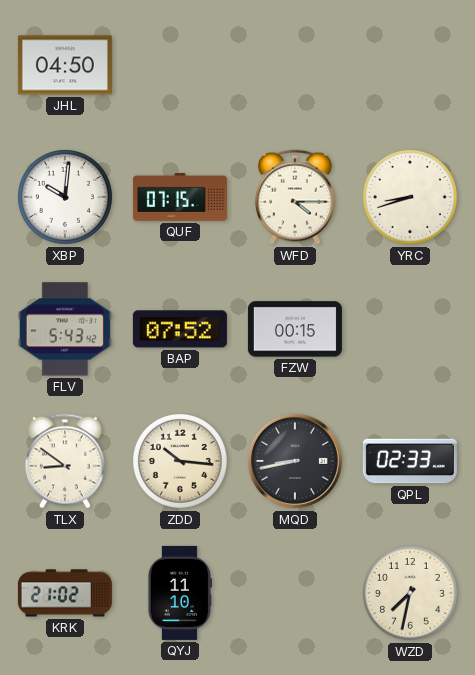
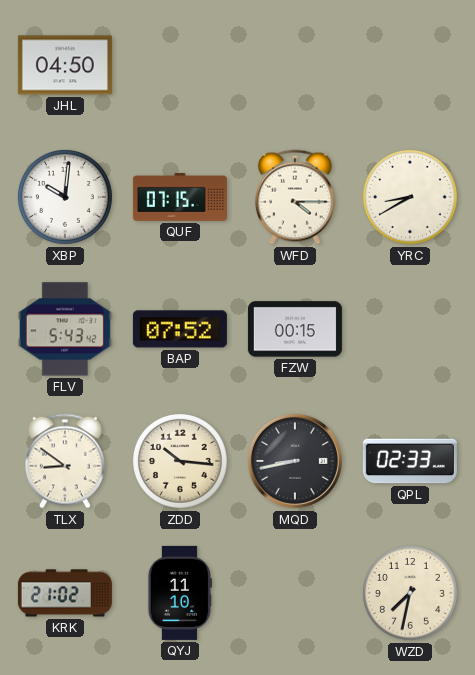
YRC: 8:42 -> 8:40
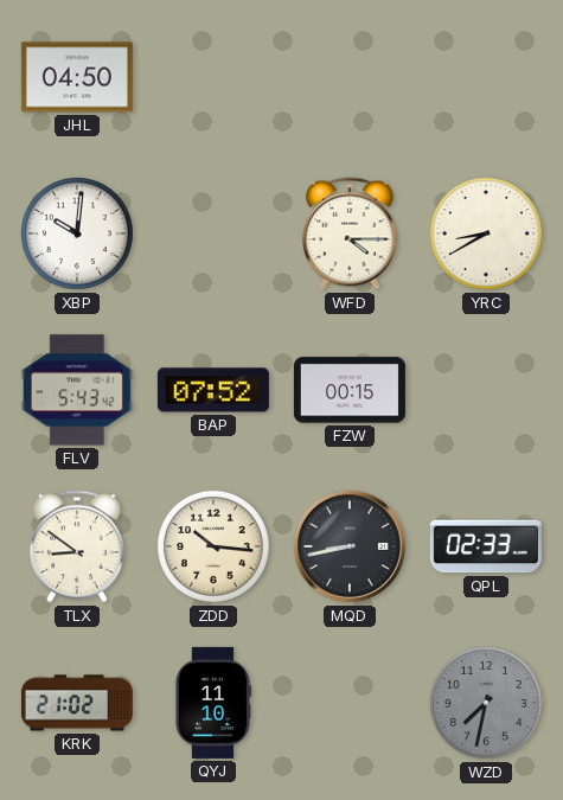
QUF: 07:15 -> none
WZD dial: cream -> grey
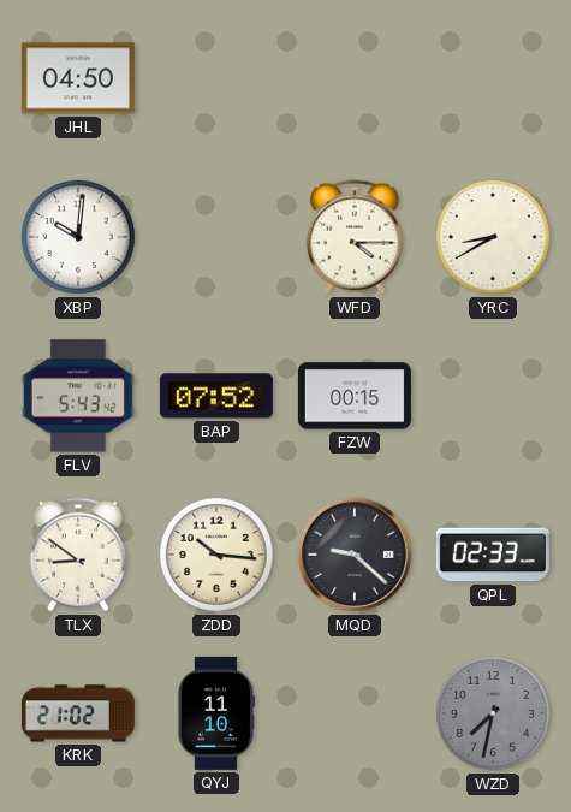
MQD: 8:43 -> 9:22
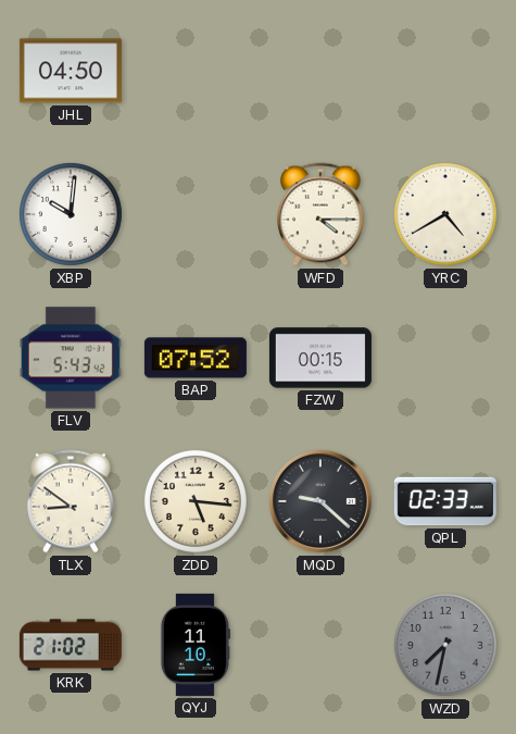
YRC: 8:40 -> 4:40
ZDD: 10:16 -> 5:16
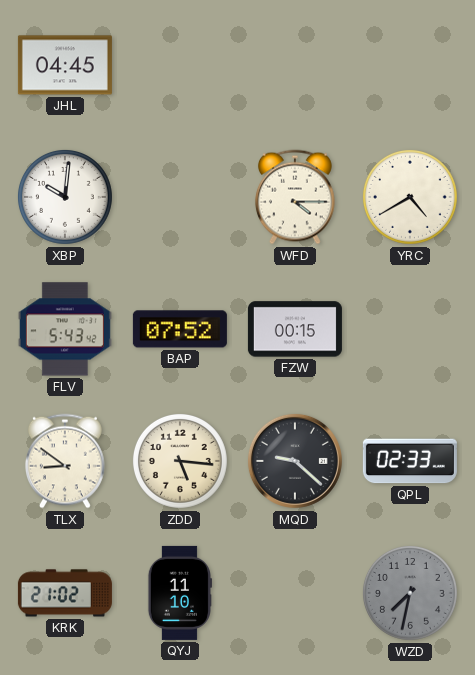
JHL: 04:50 -> 04:45
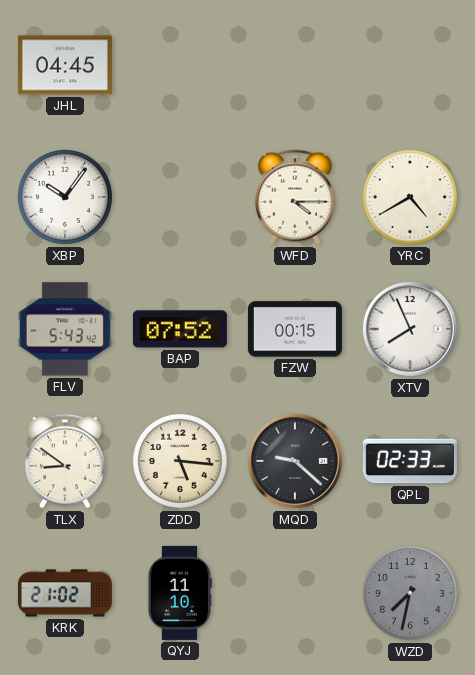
XBP: 10:01 -> 10:06
XTV: none -> 7:56
